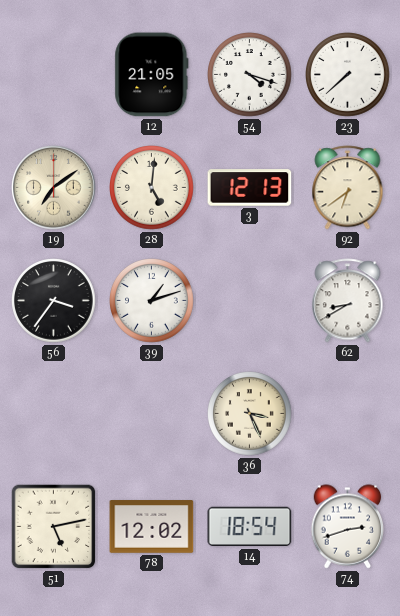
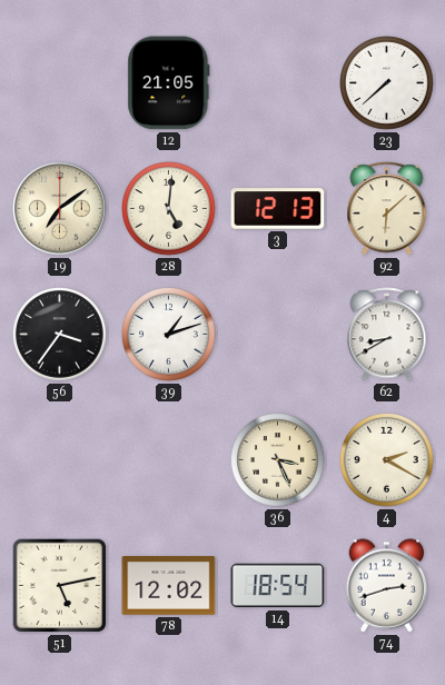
54: 4:18 -> none
92: 6:39 -> 6:08
4: none -> 2:20
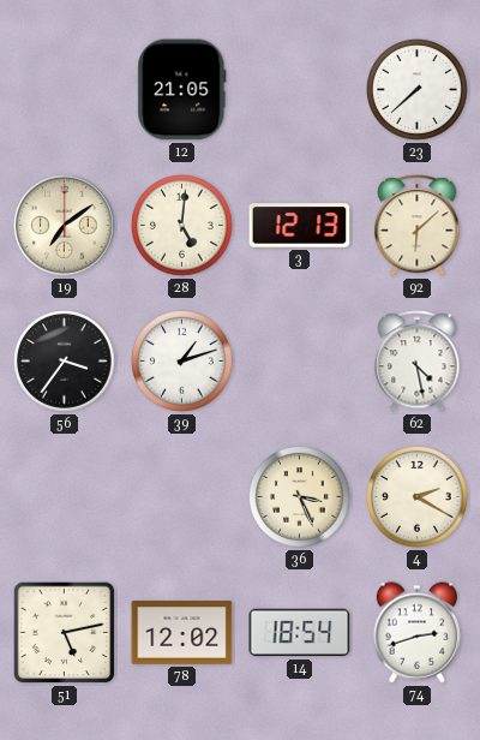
62: 8:40 -> 4:28
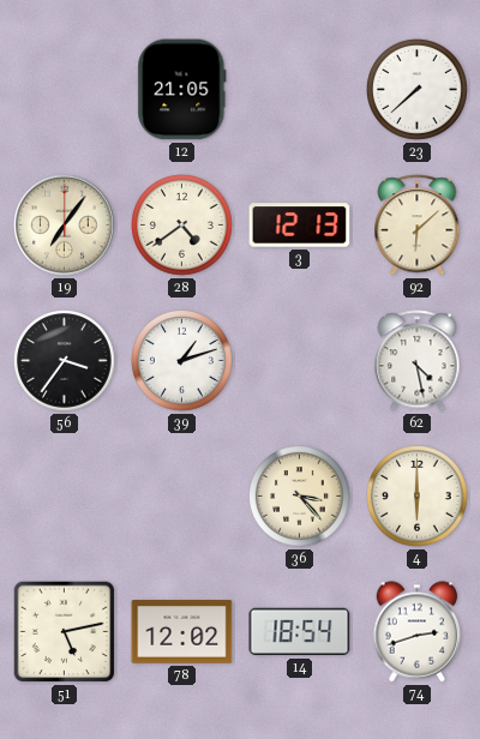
19: 7:09 -> 7:06
28: 5:01 -> 4:39
36: 3:26 -> 3:23
4: 2:20 -> 6:00
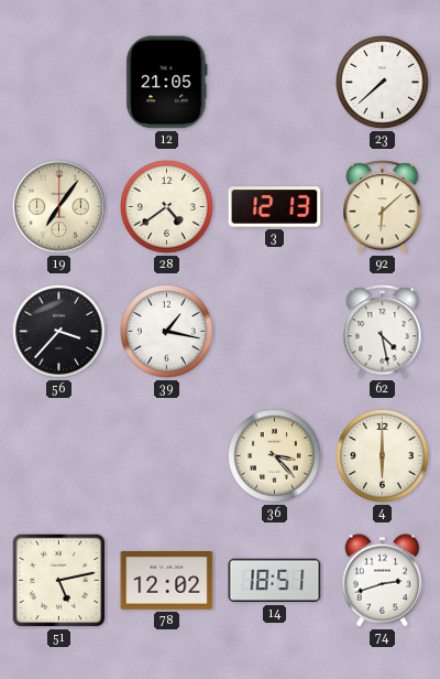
56: 3:36 -> 3:37
39: 1:12 -> 1:17
14: 18:54 -> 18:51
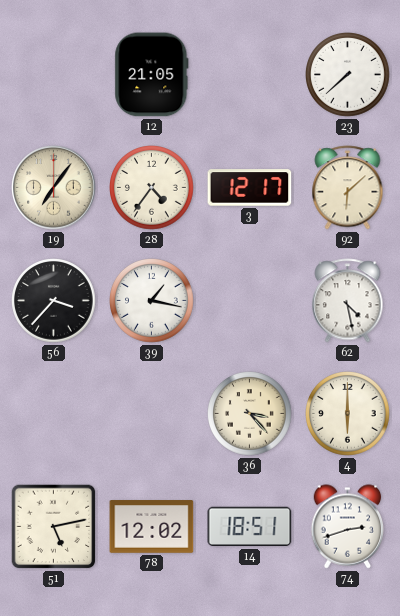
28: 4:39 -> 4:36
3: 12:13 -> 12:17
